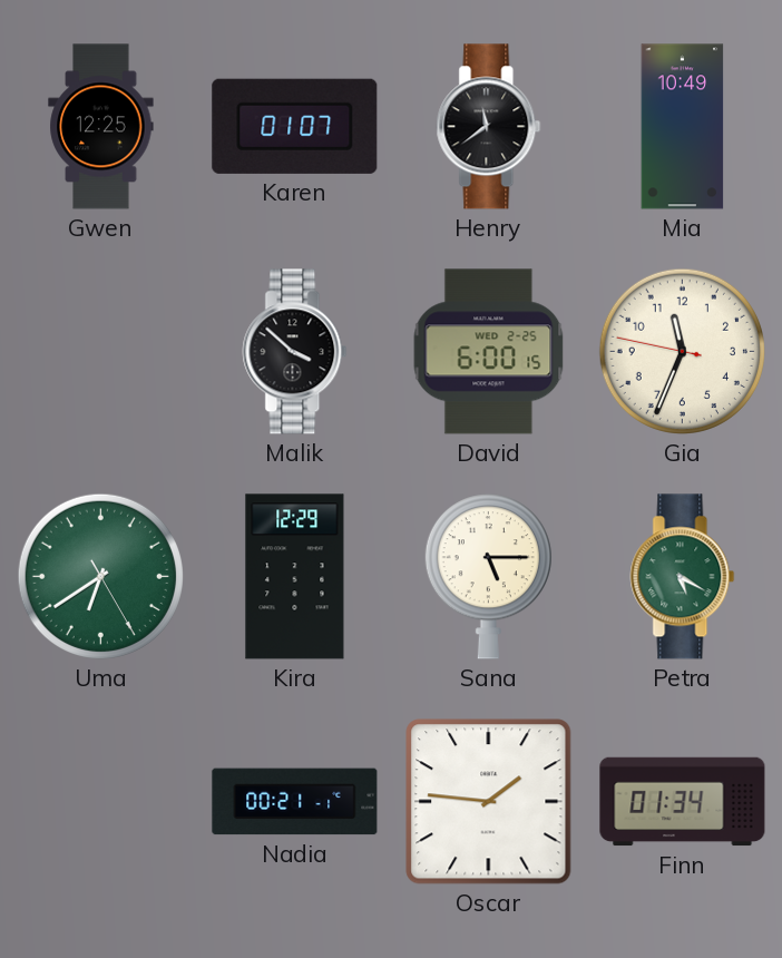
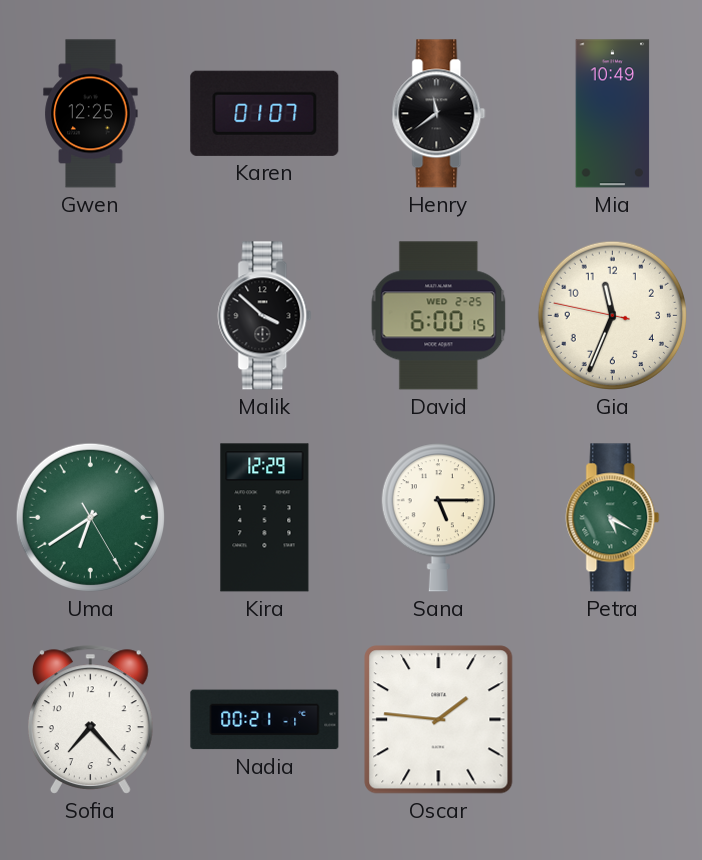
Sofia: none -> 7:23
Finn: 01:34 -> none
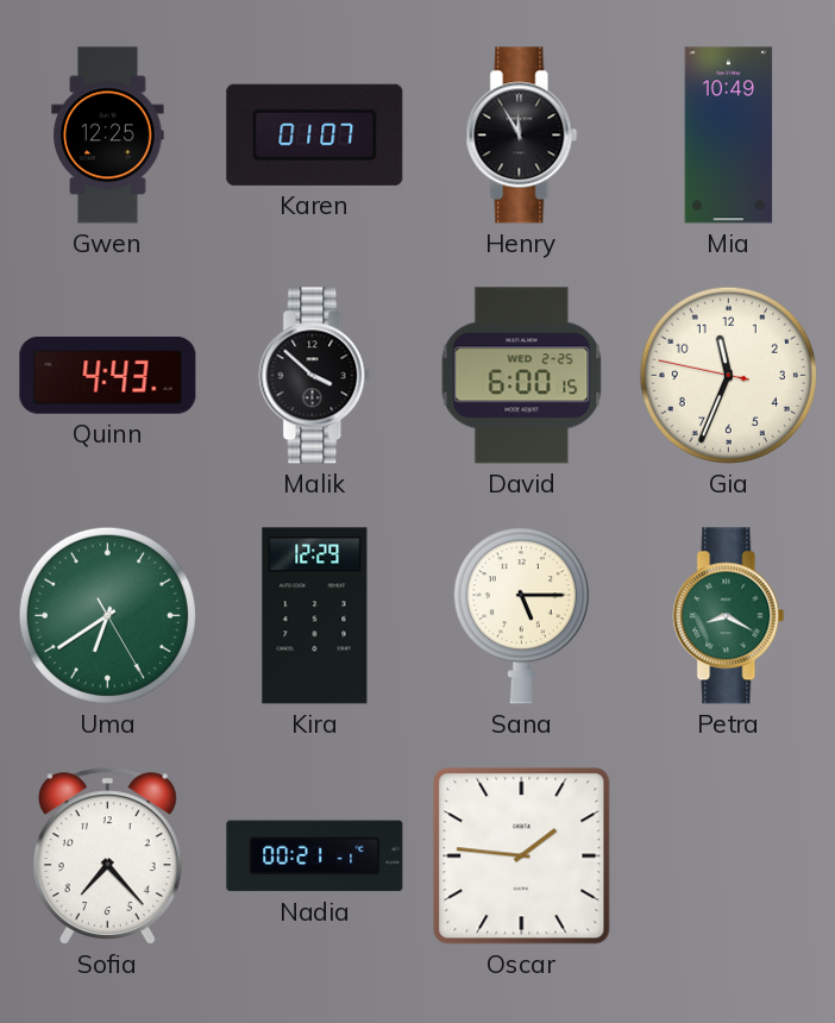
Henry: 11:39 -> 11:55
Quinn: none -> 4:43
Petra: 5:20 -> 8:20
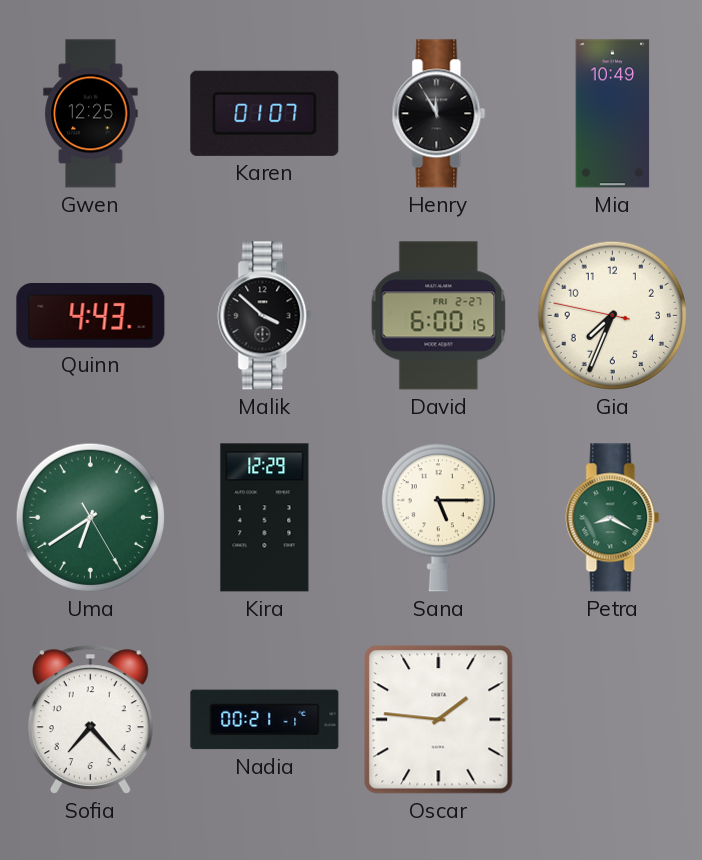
David date: WED 2-25 -> FRI 2-27
Gia: 11:33 -> 7:33
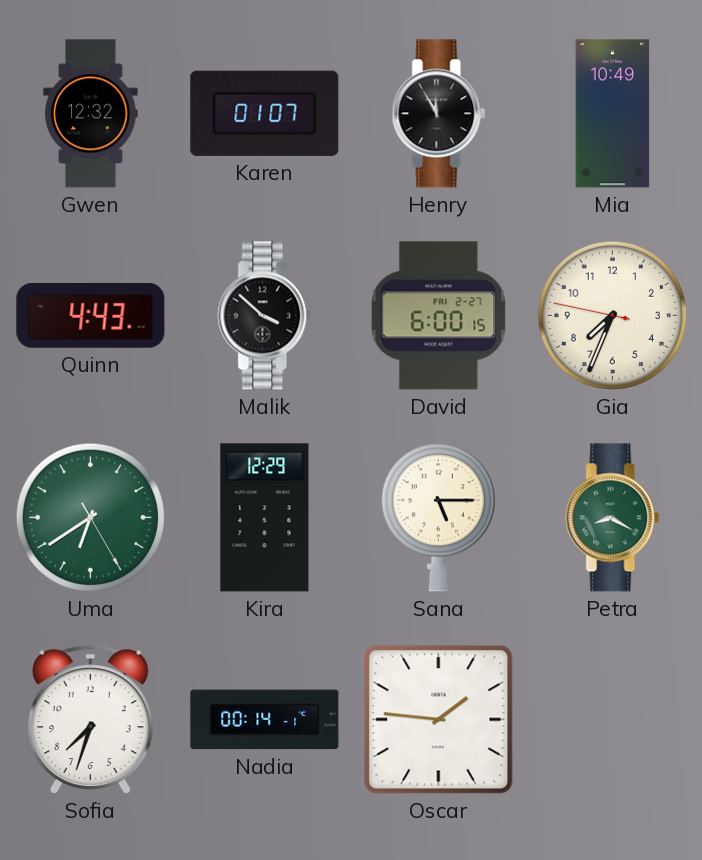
Gwen: 12:25 -> 12:32
Sofia: 7:23 -> 7:33
Nadia: 00:21 -> 00:14
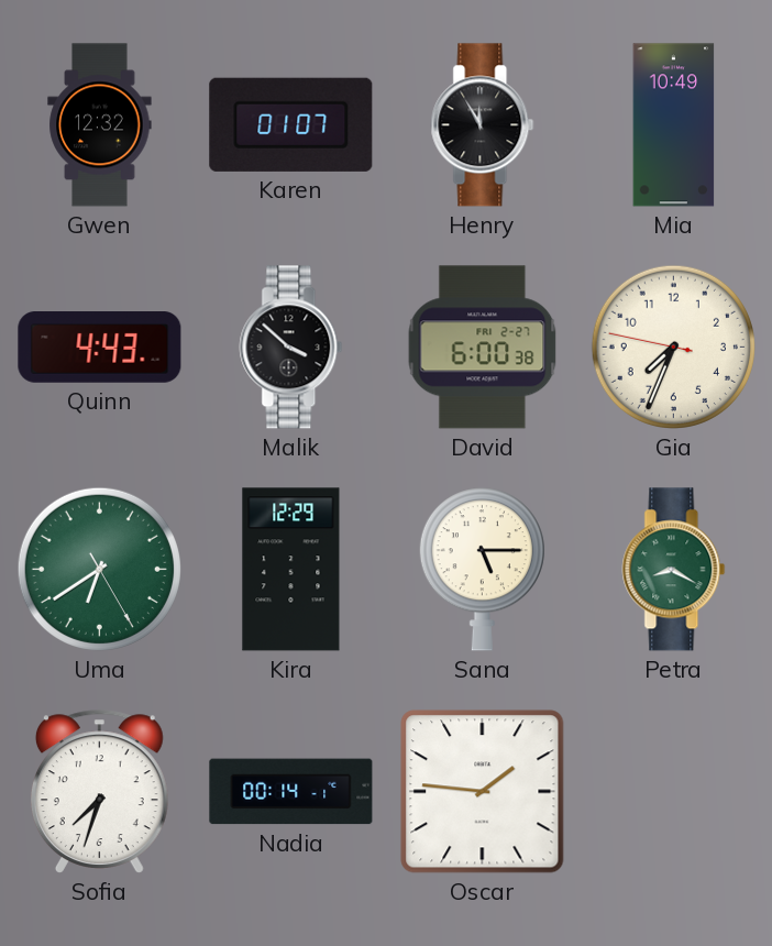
David: 6:00:15 -> 6:00:38
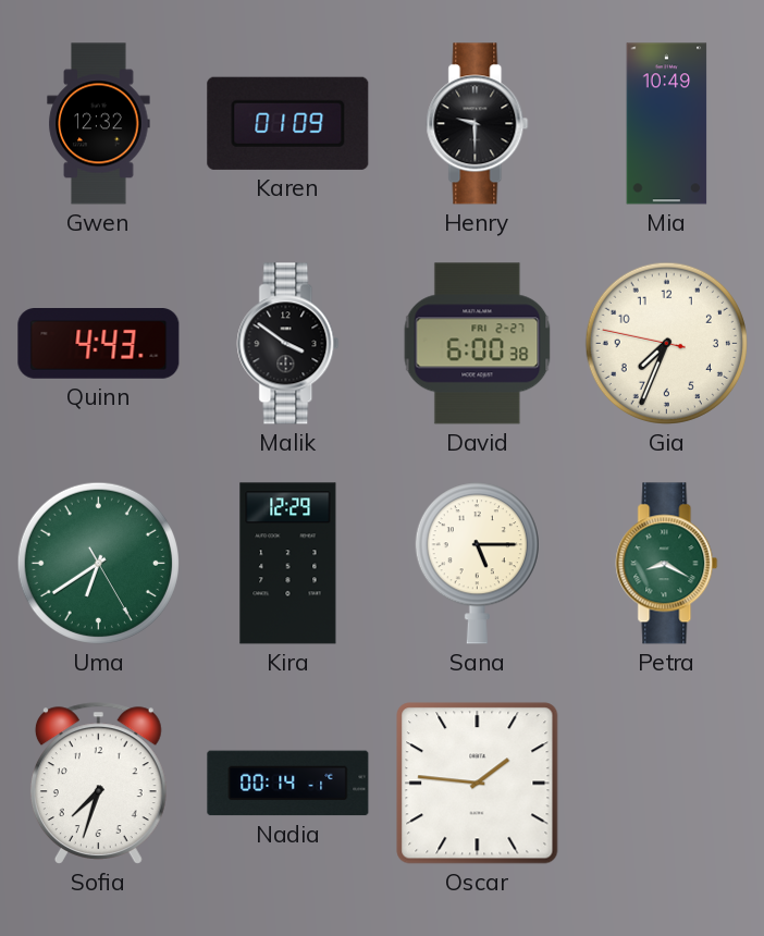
Karen: 01:07 -> 01:09
Henry: 11:55 -> 9:30
Malik: 3:52 -> 3:51
